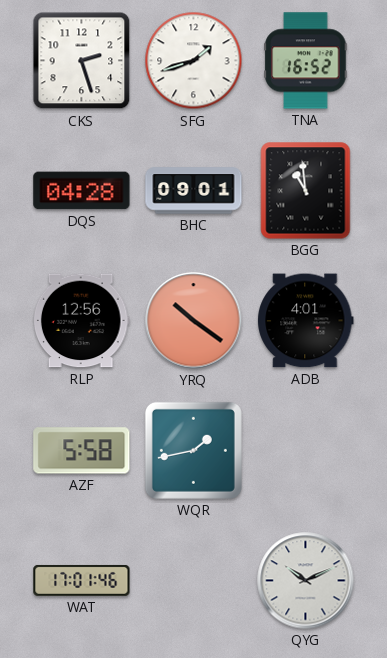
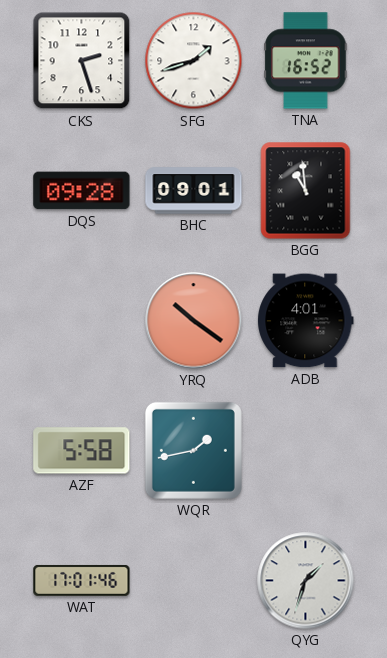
DQS: 04:28 -> 09:28
RLP: 12:56 -> none
QYG: 10:11 -> 1:33
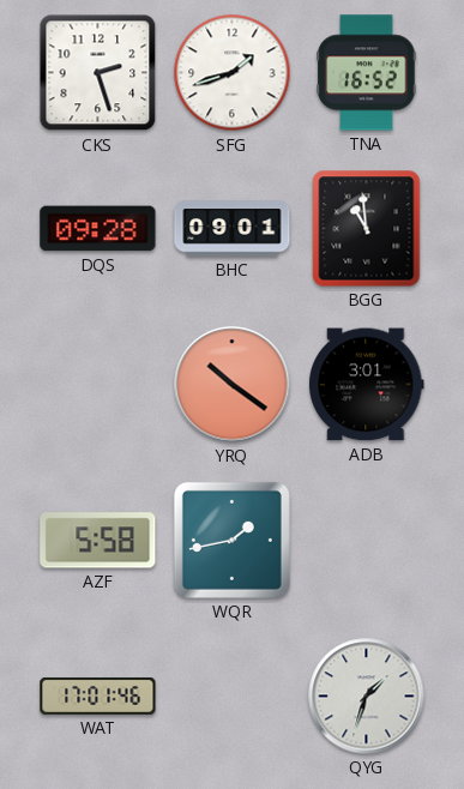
ADB: 4:01 -> 3:01
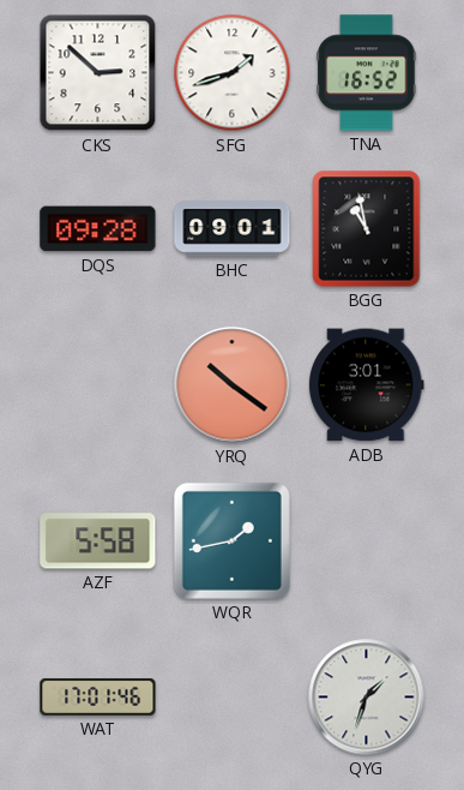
CKS: 2:27 -> 2:52
BGG: 10:59 -> 10:58
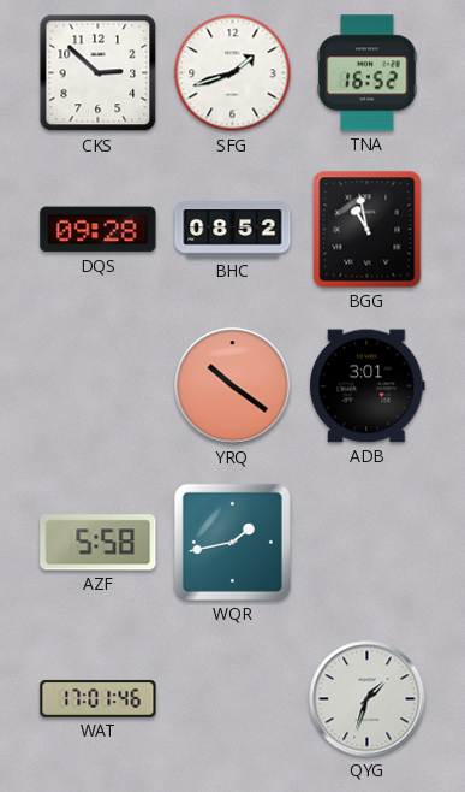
BHC: 09:01 -> 08:52
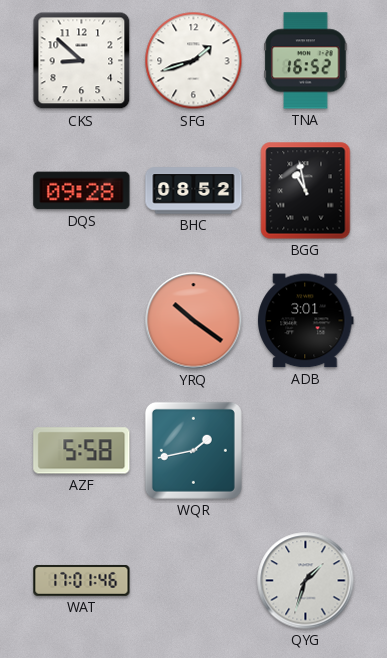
CKS: 2:52 -> 8:52
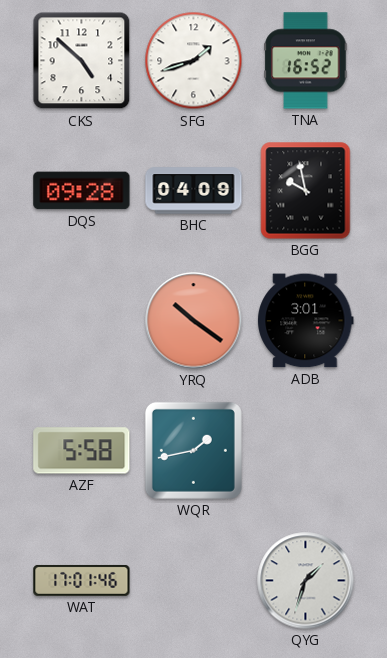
CKS: 8:52 -> 4:52
BHC: 08:52 -> 04:09
BGG: 10:58 -> 9:58
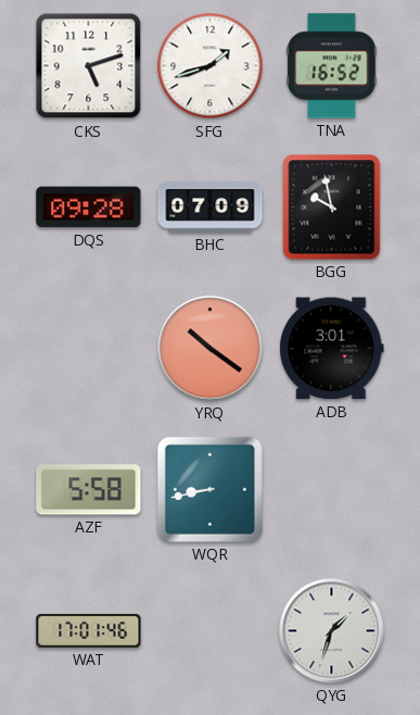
CKS: 4:52 -> 5:12
BHC: 04:09 -> 07:09
WQR: 1:43 -> 8:43
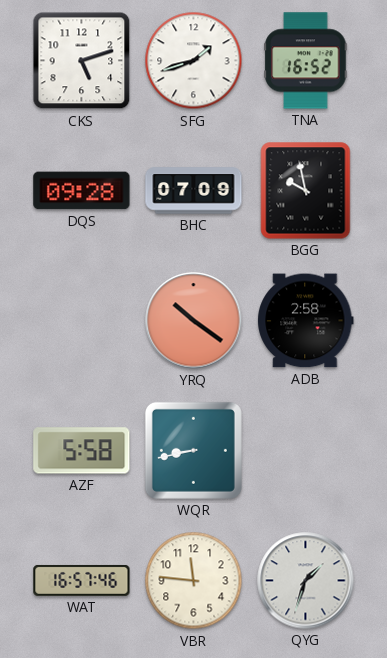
ADB: 3:01 -> 2:58
WAT: 17:01 -> 16:57
VBR: none -> 11:46
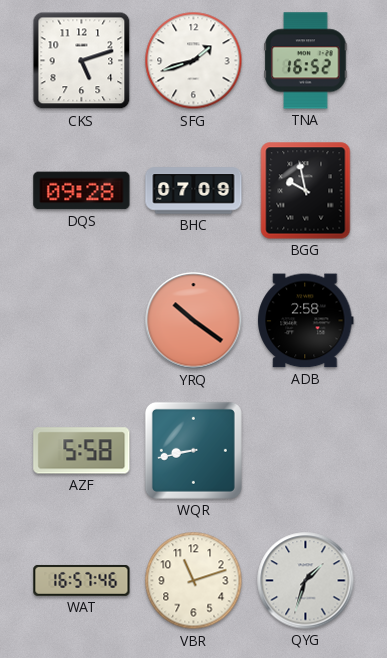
VBR: 11:46 -> 11:12
